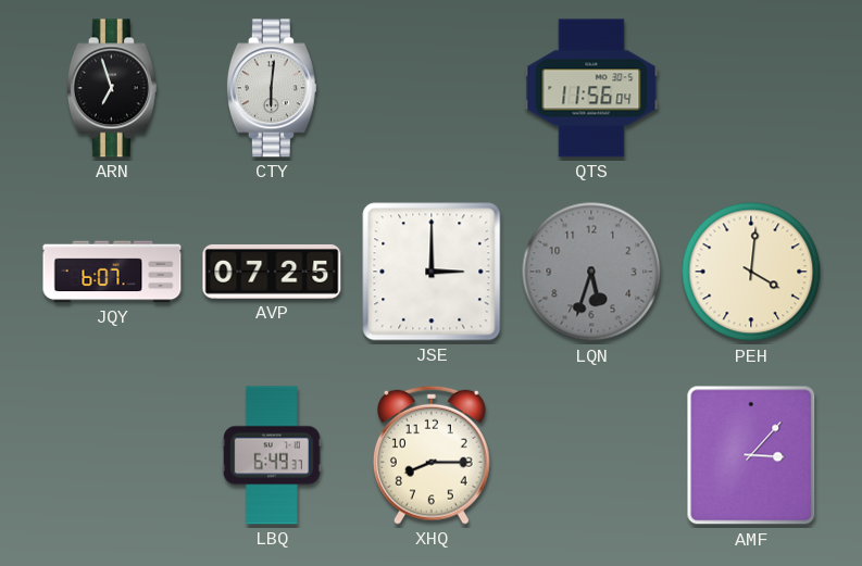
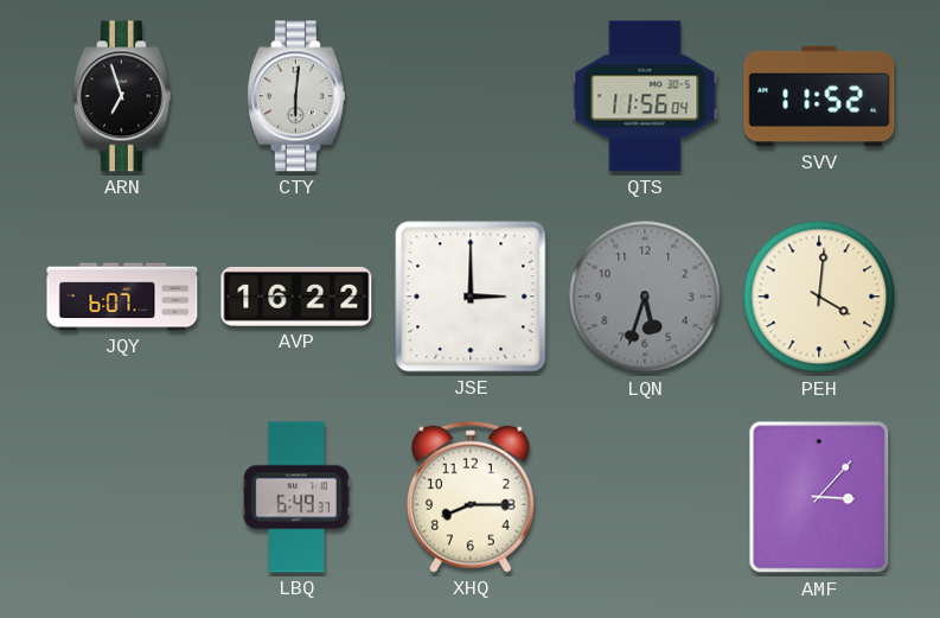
SVV: none -> 11:52
AVP: 07:25 -> 16:22
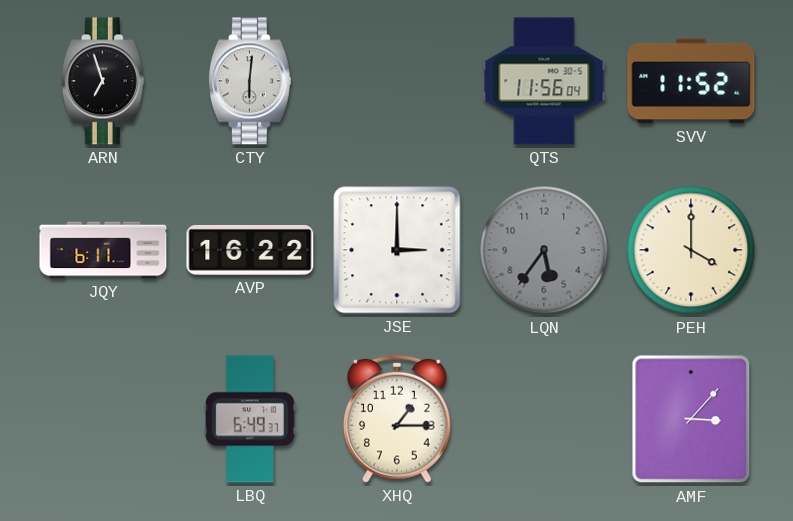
JQY: 6:07 -> 6:11
LQN: 5:33 -> 5:36
PEH: 4:01 -> 4:00
XHQ: 8:15 -> 1:15
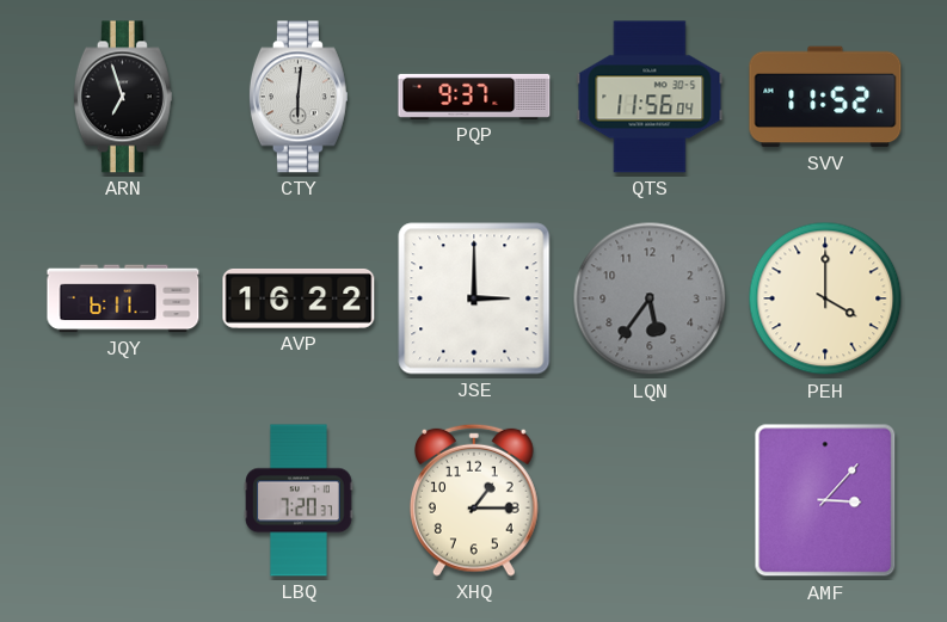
PQP: none -> 9:37
LBQ: 6:49 -> 7:20
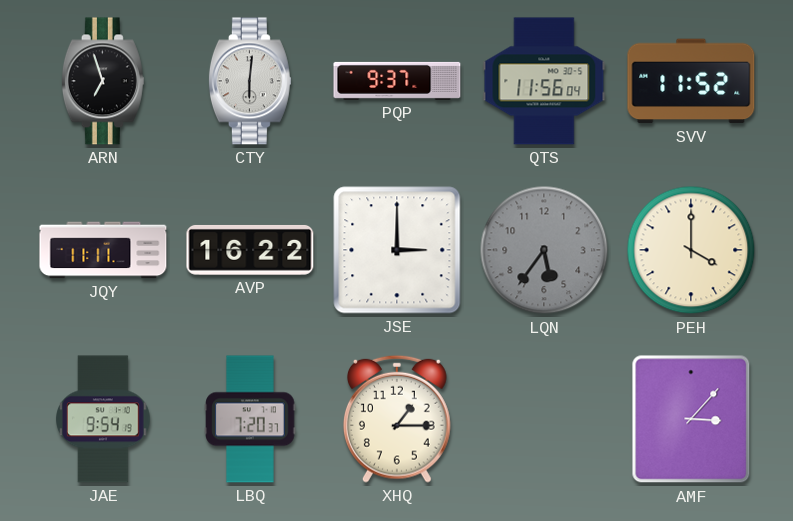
JQY: 6:11 -> 11:11
JAE: none -> 9:54
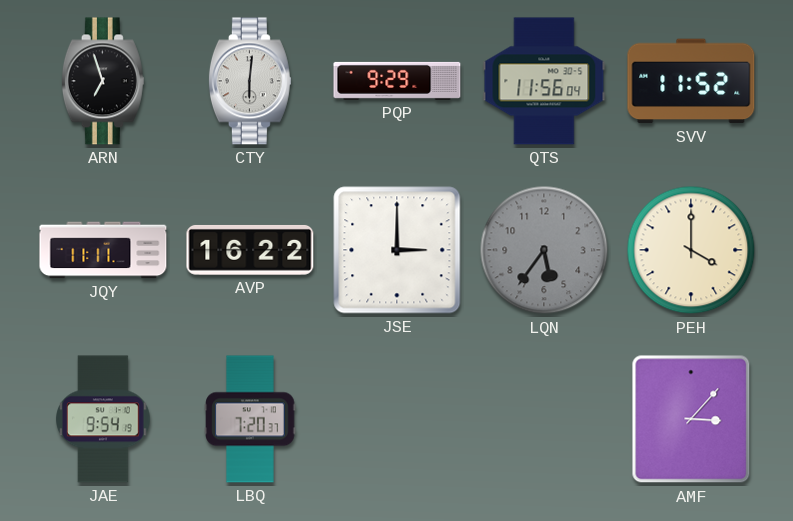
PQP: 9:37 -> 9:29
XHQ: 1:15 -> none
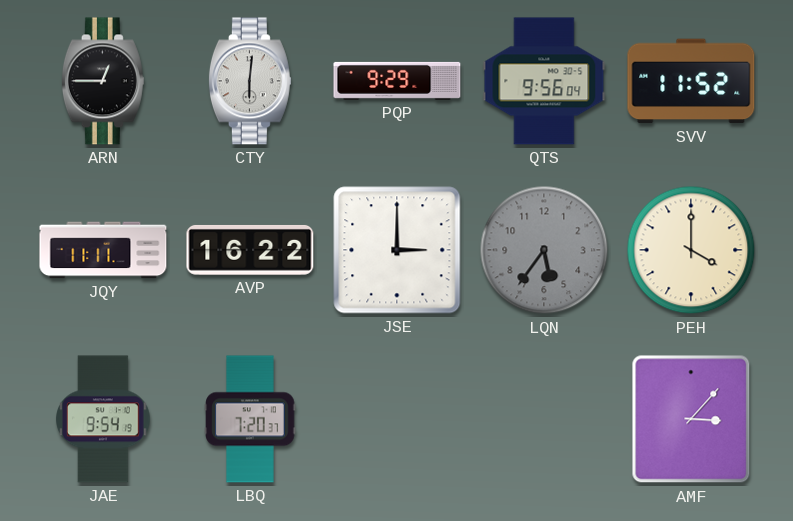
ARN: 6:57 -> 12:45
QTS: 11:56 -> 9:56
